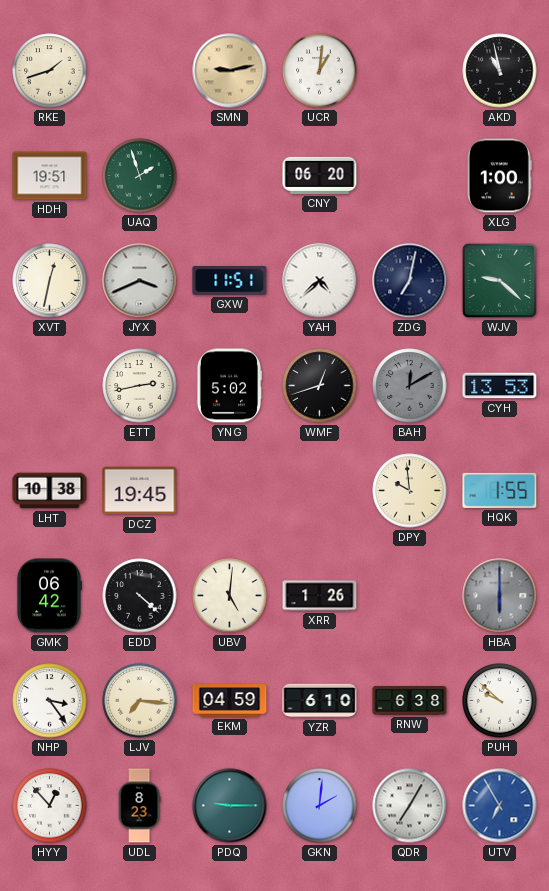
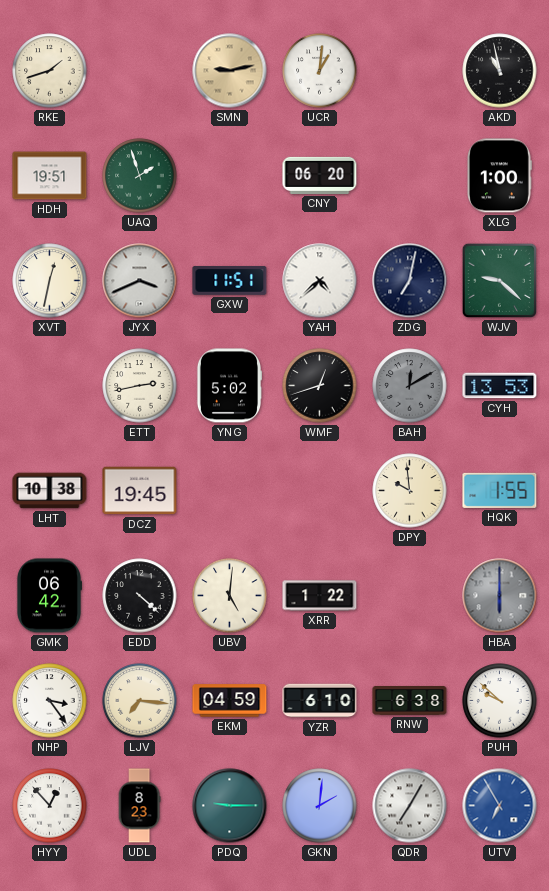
XRR: 1:26 -> 1:22
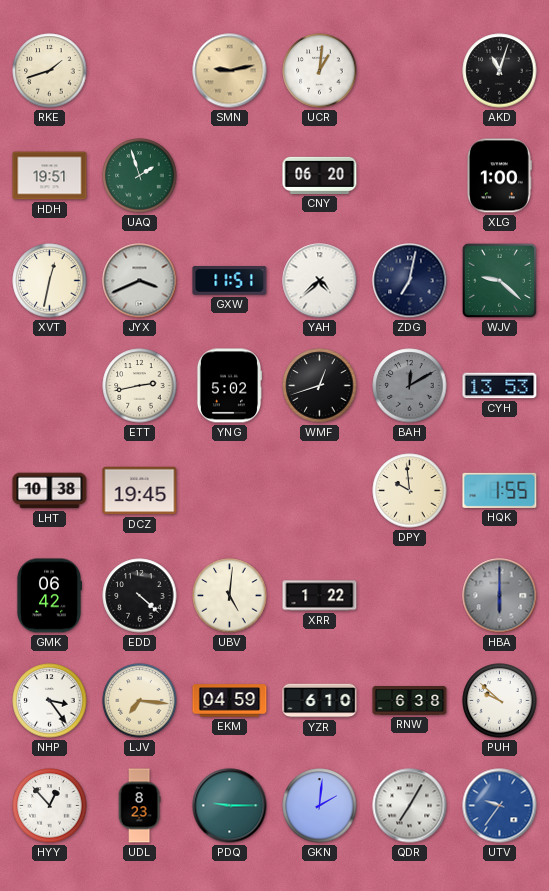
AKD: 10:58 -> 11:03
UTV: 6:55 -> 9:36
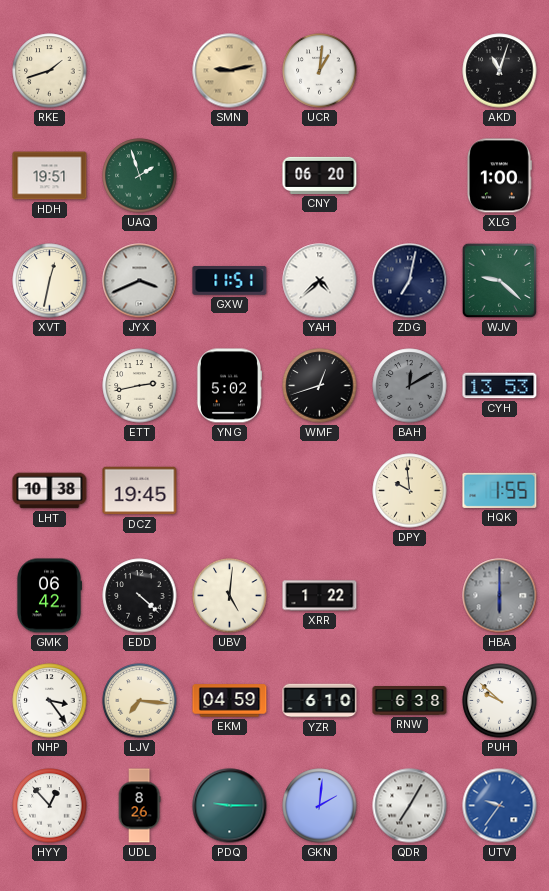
UDL: 8:23 -> 8:26
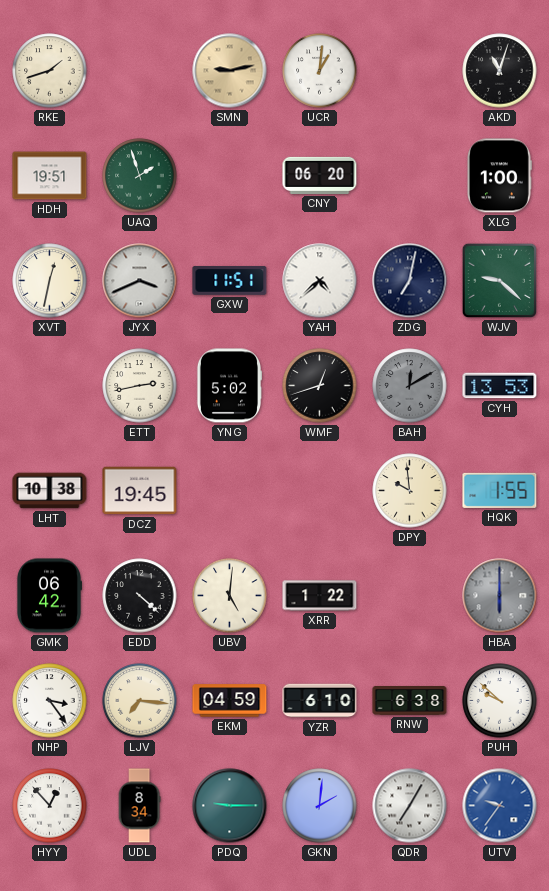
UDL: 8:26 -> 8:34
